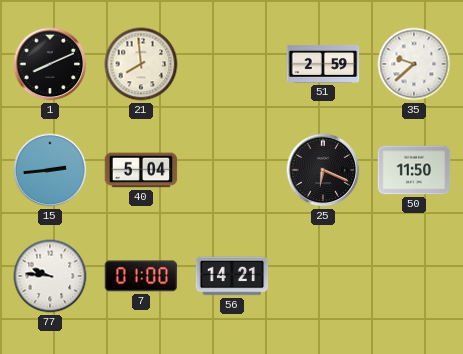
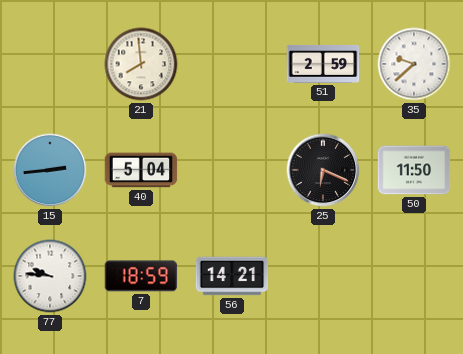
1: 8:11 -> none
7: 01:00 -> 18:59
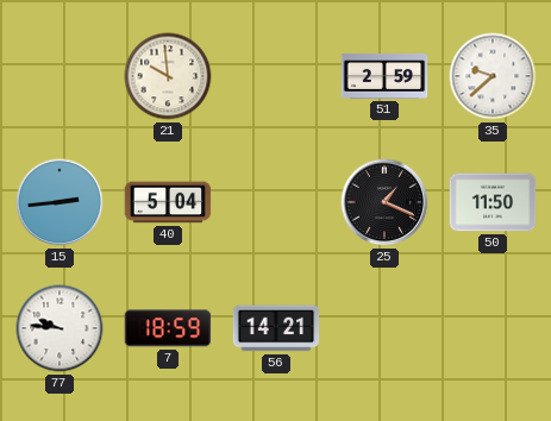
21: 7:59 -> 9:59
25: 6:19 -> 1:19
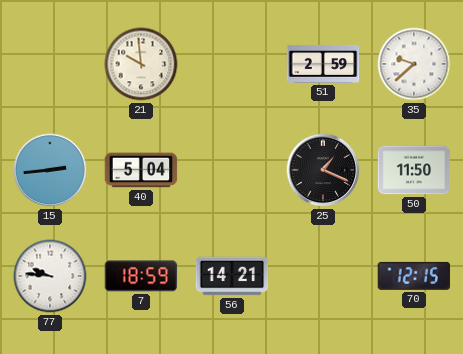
70: none -> 12:15
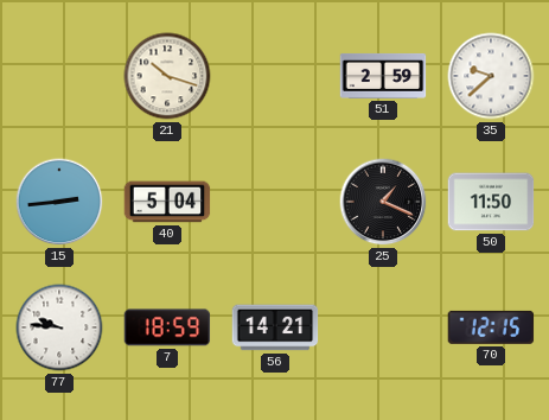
21: 9:59 -> 10:18
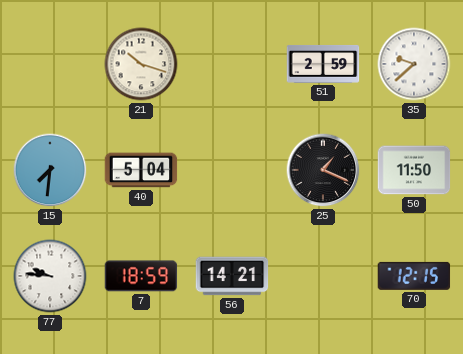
15: 2:44 -> 7:31
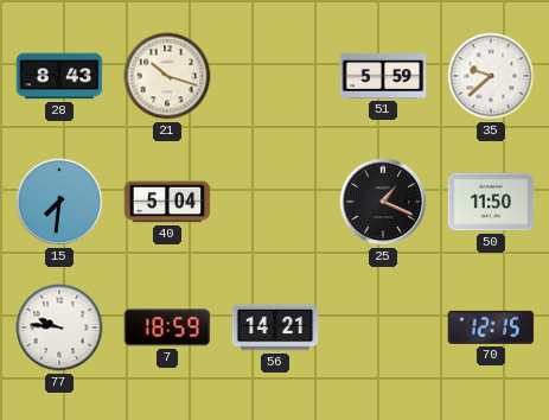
28: none -> 8:43
51: 2:59 -> 5:59
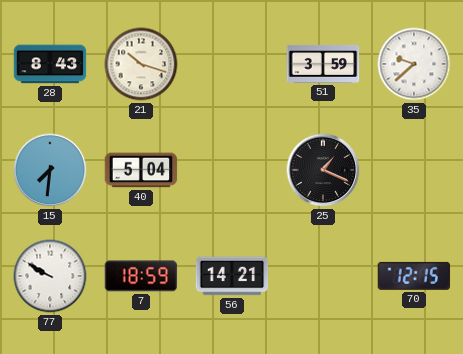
51: 5:59 -> 3:59
50: 11:50 -> none
77: 9:46 -> 9:50
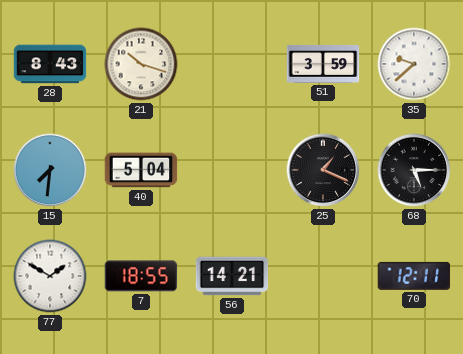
68: none -> 5:15
77: 9:50 -> 1:50
7: 18:59 -> 18:55
70: 12:15 -> 12:11
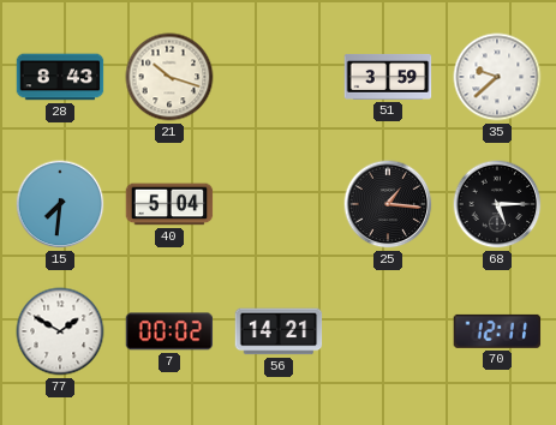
25: 1:19 -> 1:16
7: 18:55 -> 00:02
